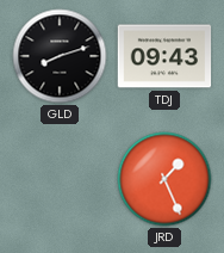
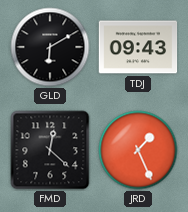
GLD: 8:12 -> 6:10
FMD: none -> 12:22
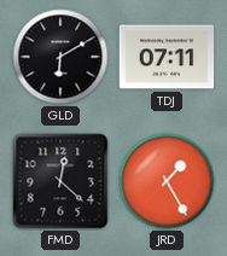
TDJ: 09:43 -> 07:11
JRD: 1:26 -> 1:25
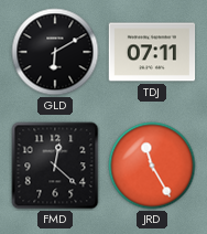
JRD: 1:25 -> 11:25
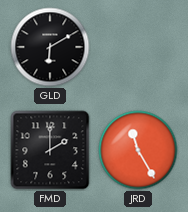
TDJ: 07:11 -> none
FMD: 12:22 -> 2:00
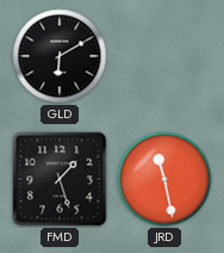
FMD: 2:00 -> 1:27
JRD: 11:25 -> 11:28
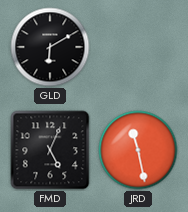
FMD: 1:27 -> 5:04
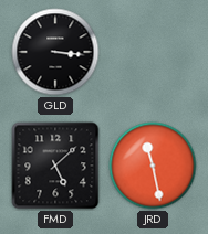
GLD: 6:10 -> 3:16
FMD: 5:04 -> 5:08
